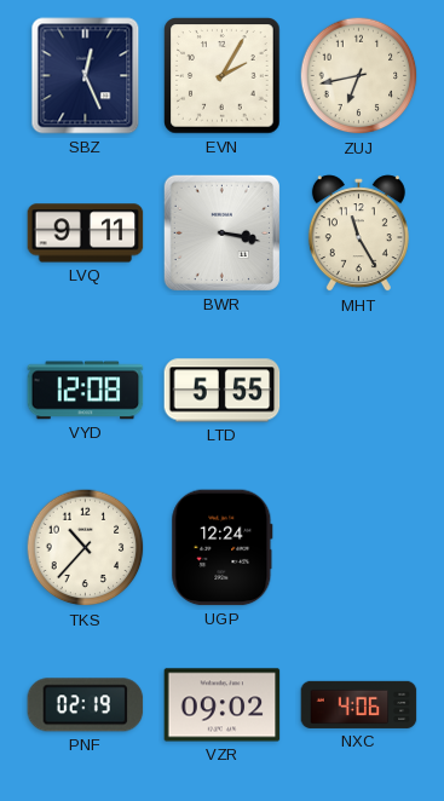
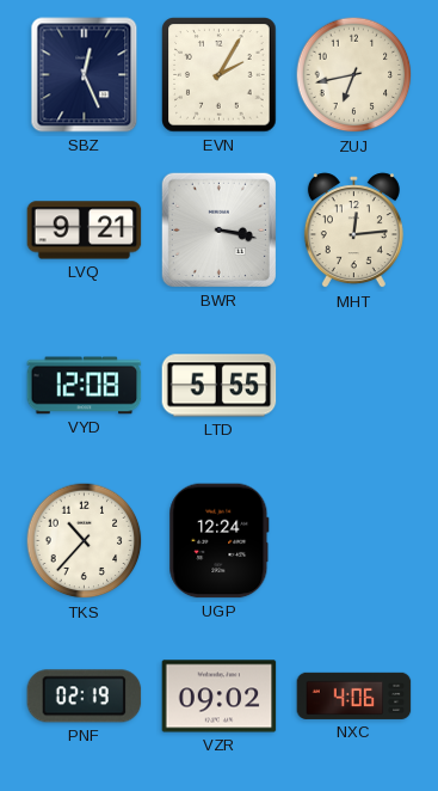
LVQ: 9:11 -> 9:21
MHT: 11:25 -> 12:14
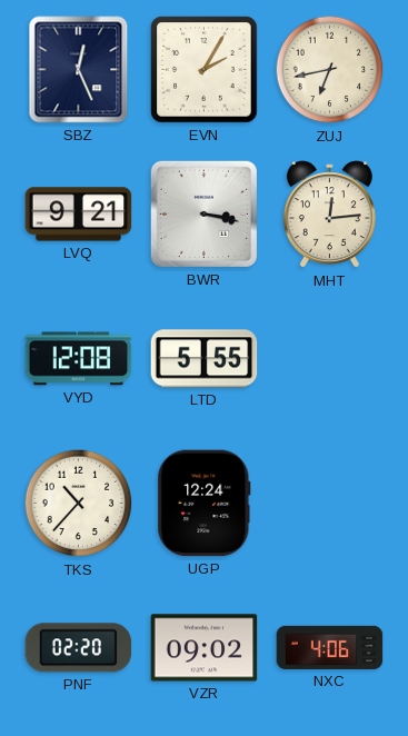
PNF: 02:19 -> 02:20
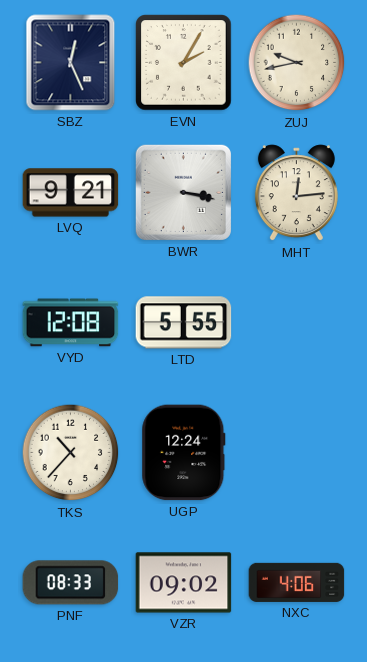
ZUJ: 6:43 -> 9:43
PNF: 02:20 -> 08:33
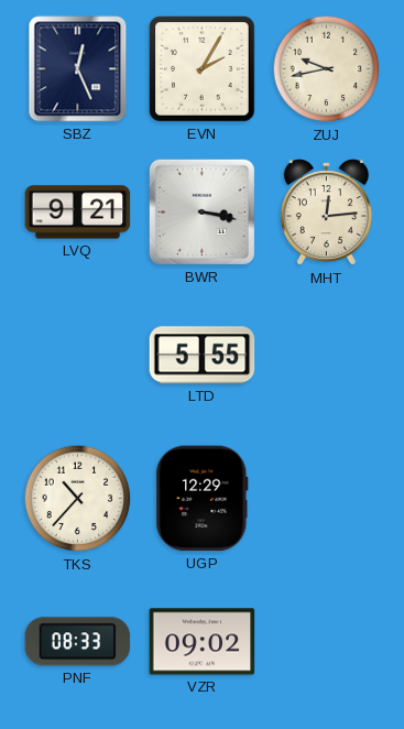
VYD: 12:08 -> none
UGP: 12:24 -> 12:29
NXC: 4:06 -> none
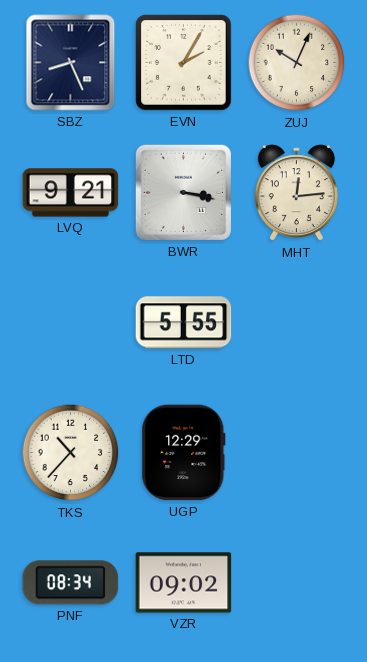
SBZ: 12:26 -> 8:26
ZUJ: 9:43 -> 10:04
PNF: 08:33 -> 08:34
